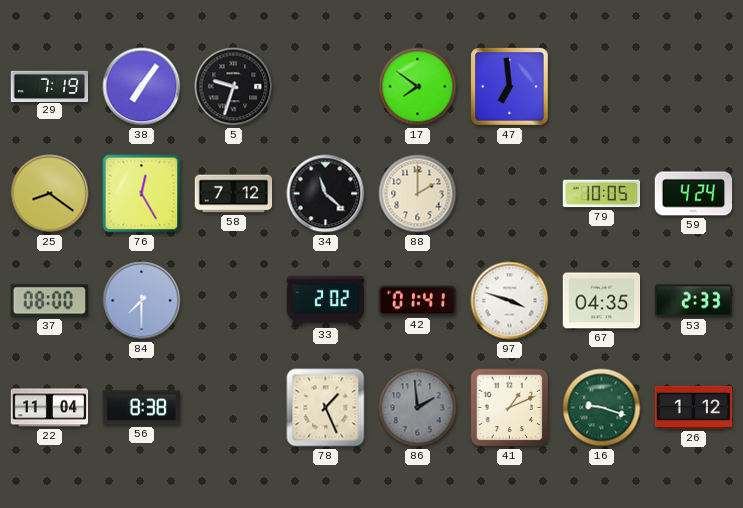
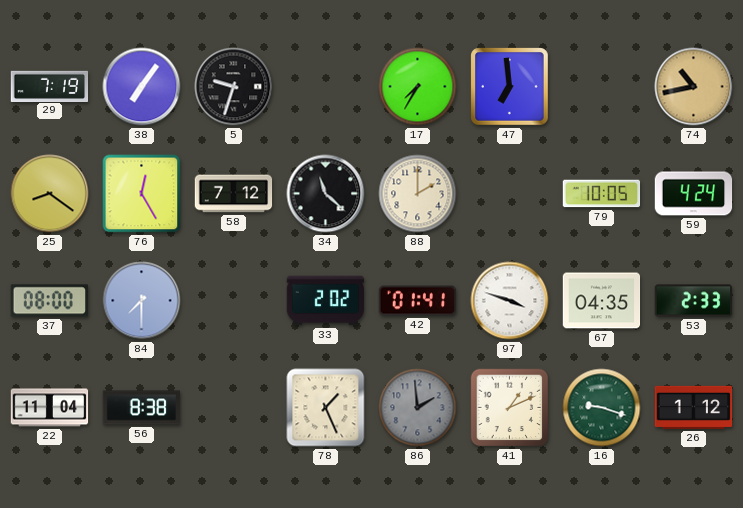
17: 7:51 -> 7:35
74: none -> 10:43
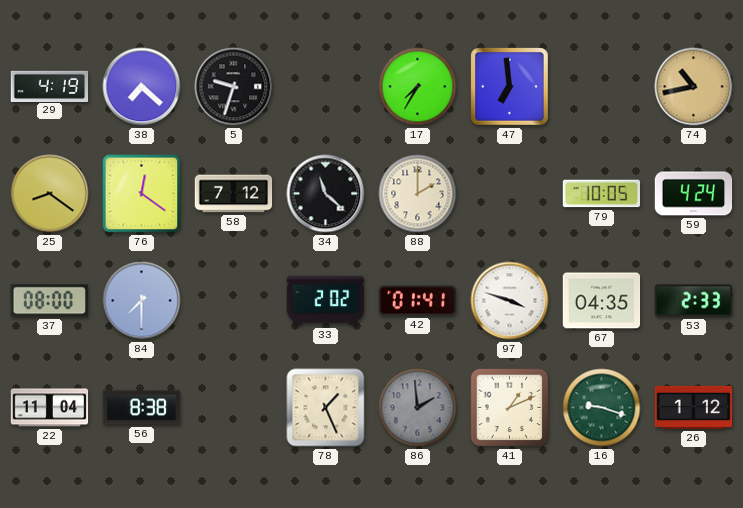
29: 7:19 -> 4:19
38: 7:06 -> 7:22
76: 12:25 -> 12:21
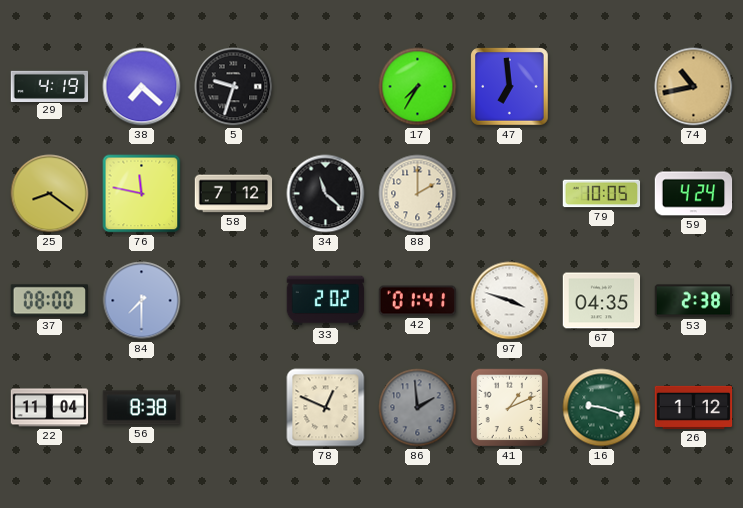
76: 12:21 -> 11:47
53: 2:33 -> 2:38
78: 1:26 -> 12:49
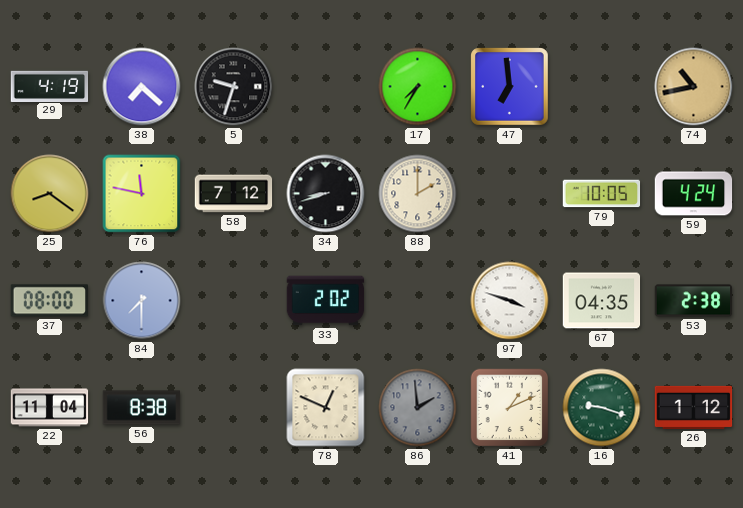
34: 11:22 -> 8:42
42: 01:41 -> none
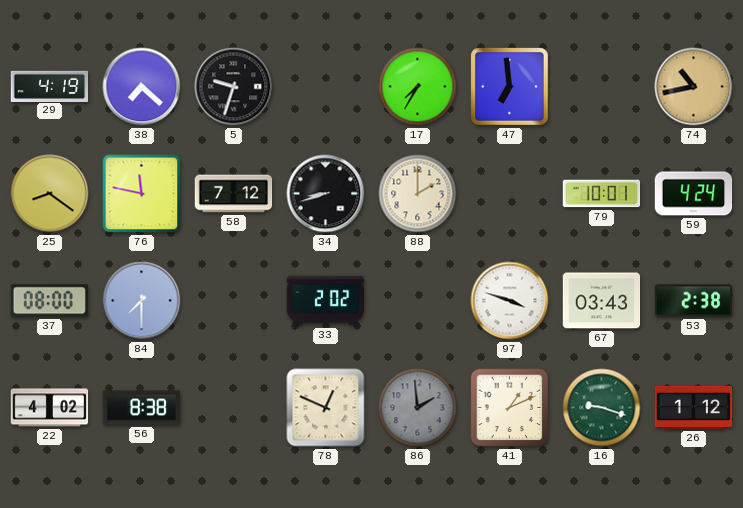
79: 10:05 -> 10:01
67: 04:35 -> 03:43
22: 11:04 -> 4:02
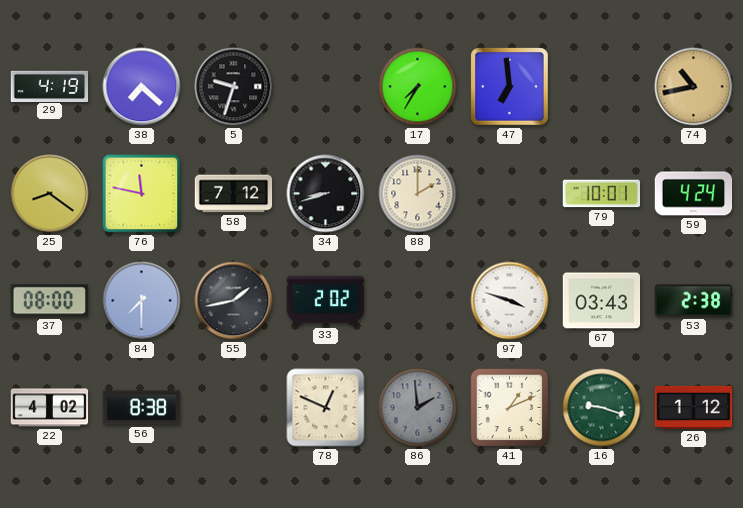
55: none -> 1:43
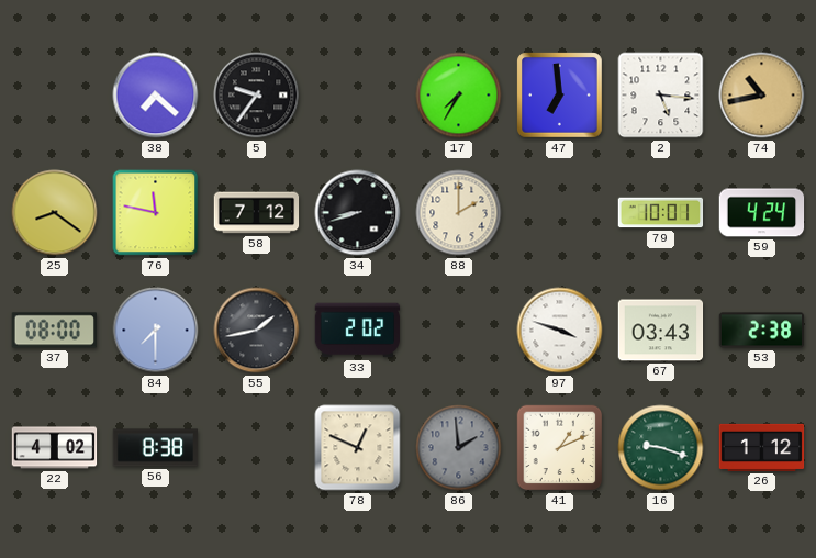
29: 4:19 -> none
5: 9:33 -> 9:36
2: none -> 5:16
